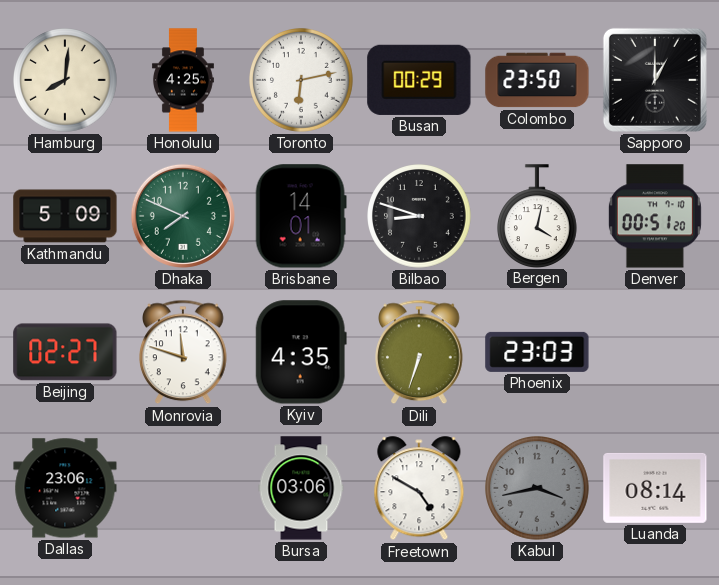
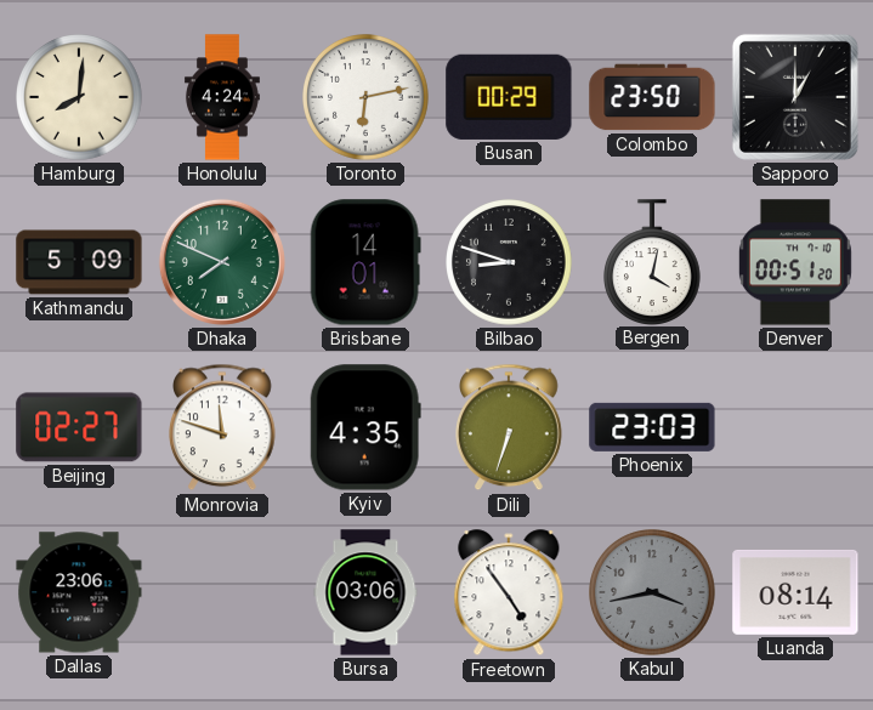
Honolulu: 4:25 -> 4:24
Freetown: 4:50 -> 4:54
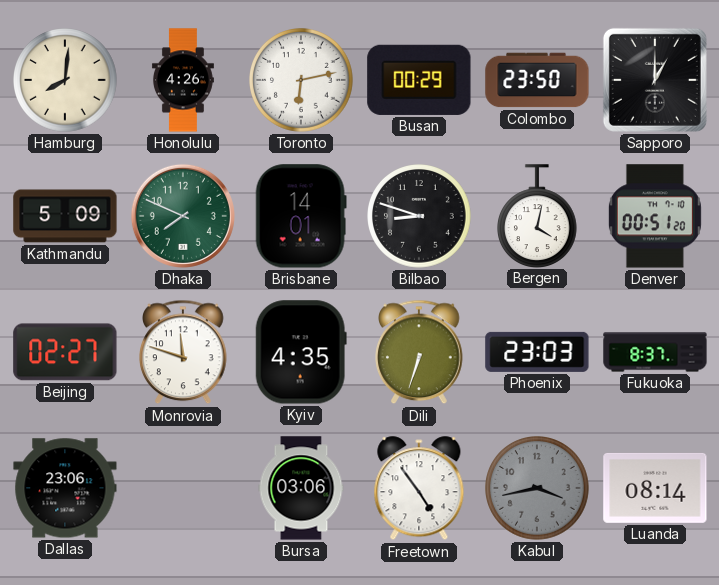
Honolulu: 4:24 -> 4:26
Fukuoka: none -> 8:37
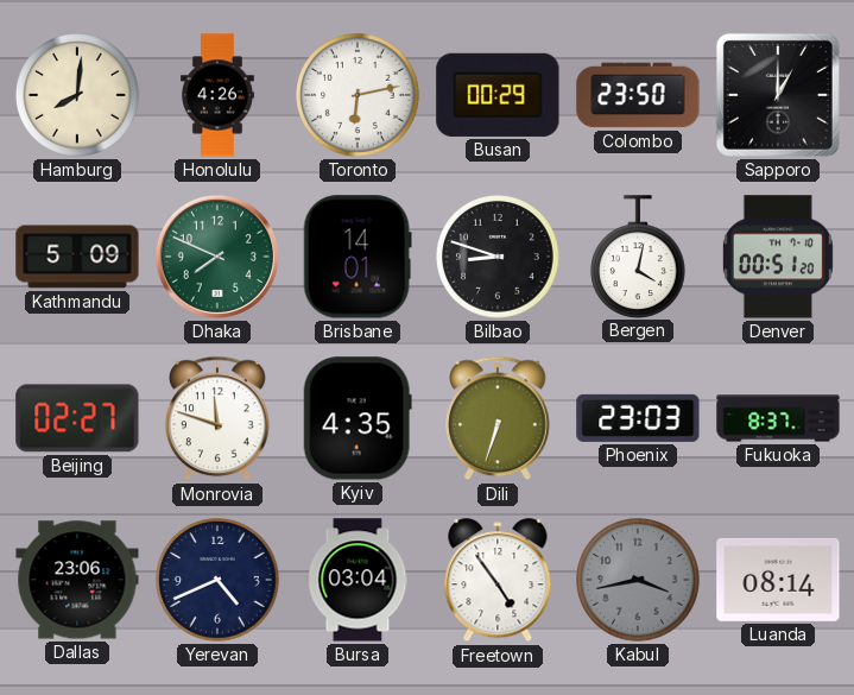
Yerevan: none -> 4:41
Bursa: 03:06 -> 03:04
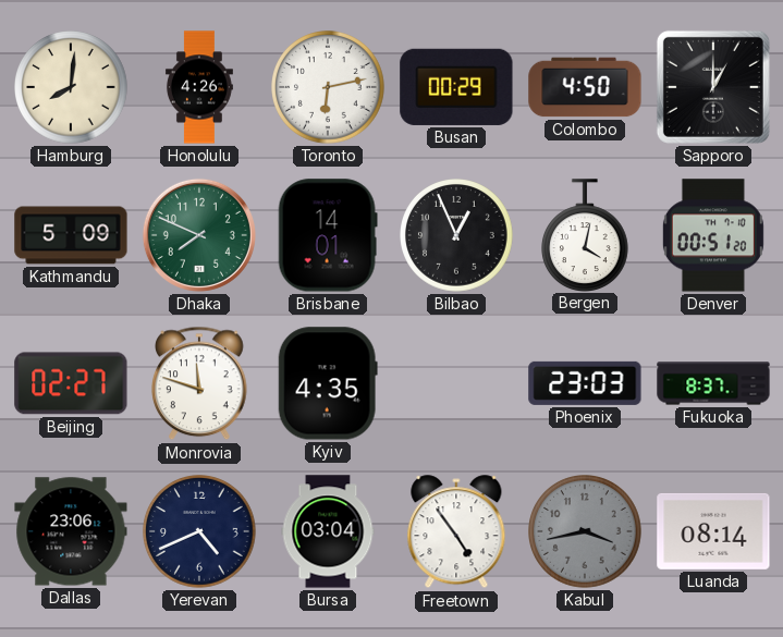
Colombo: 23:50 -> 4:50
Bilbao: 8:48 -> 12:56
Dili: 6:33 -> none
